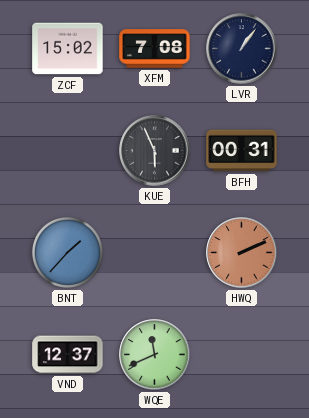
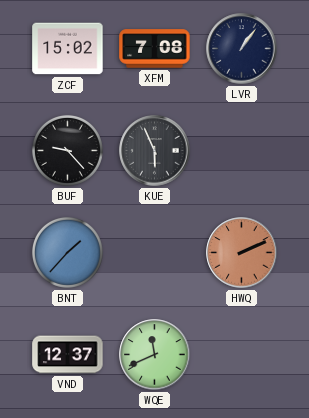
BUF: none -> 9:23
BFH: 00:31 -> none
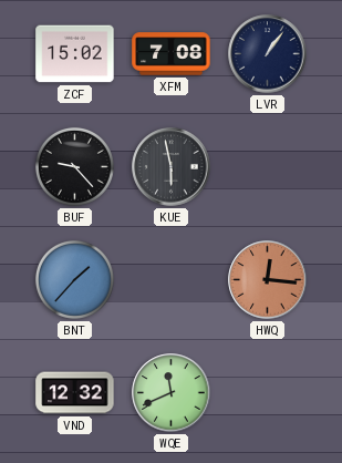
KUE: 5:56 -> 5:58
HWQ: 2:11 -> 12:16
VND: 12:37 -> 12:32
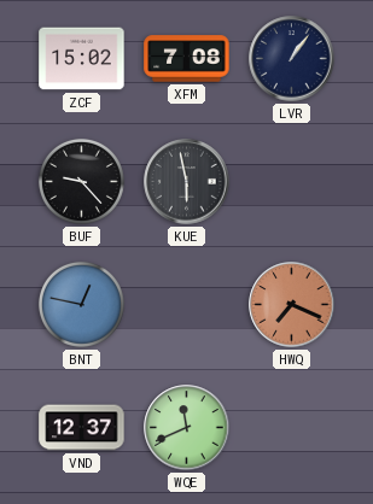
BNT: 1:37 -> 12:47
HWQ: 12:16 -> 7:19
VND: 12:32 -> 12:37
